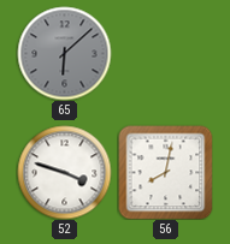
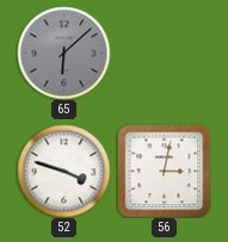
56: 8:02 -> 3:02
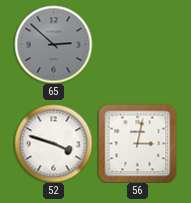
65: 6:08 -> 2:52
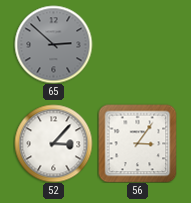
52: 3:48 -> 3:07
56: 3:02 -> 3:06
